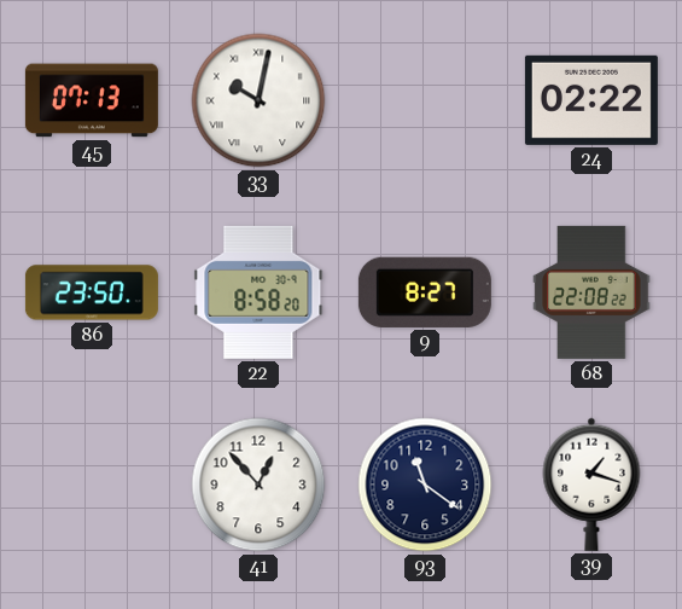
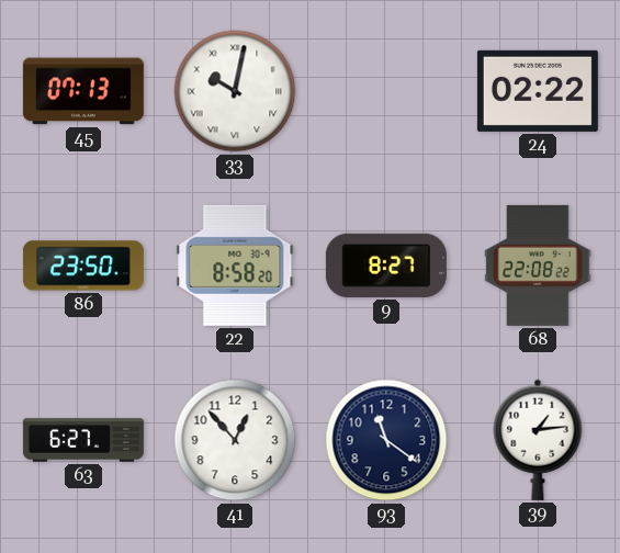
63: none -> 6:27
39: 1:18 -> 1:14
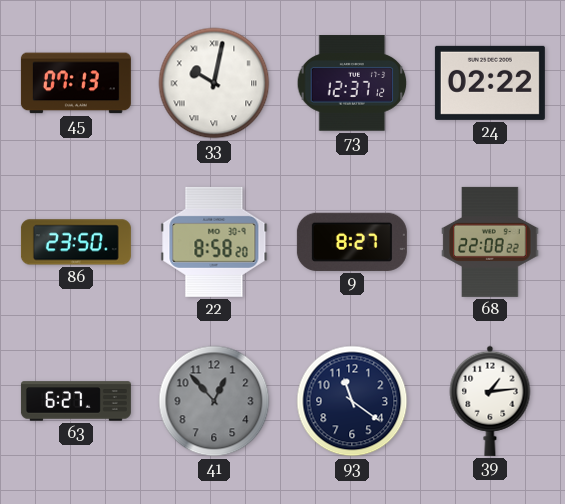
73: none -> 12:37
41 dial: white -> grey
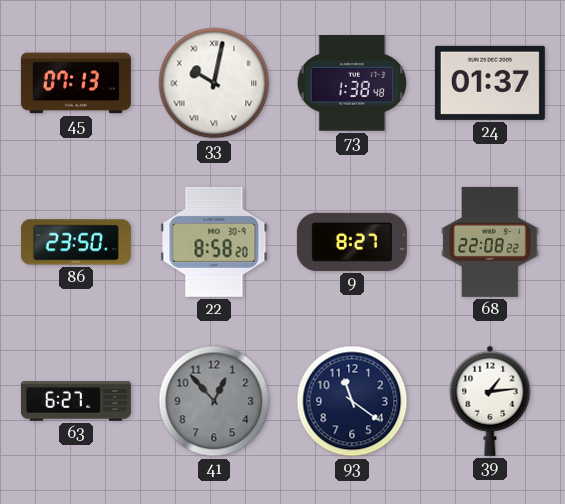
73: 12:37 -> 1:38
24: 02:22 -> 01:37
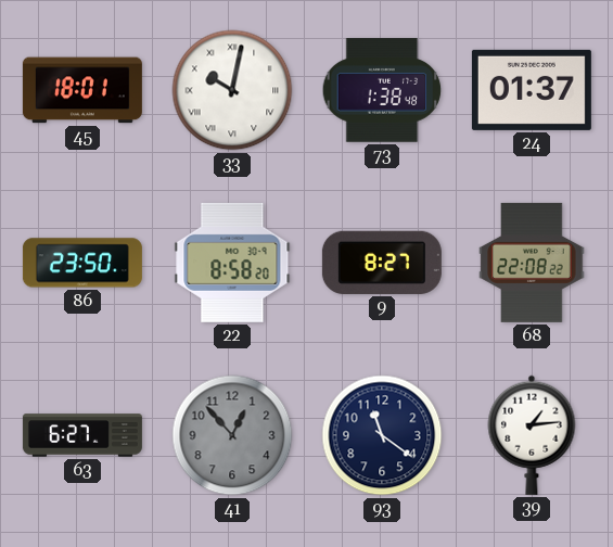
45: 07:13 -> 18:01
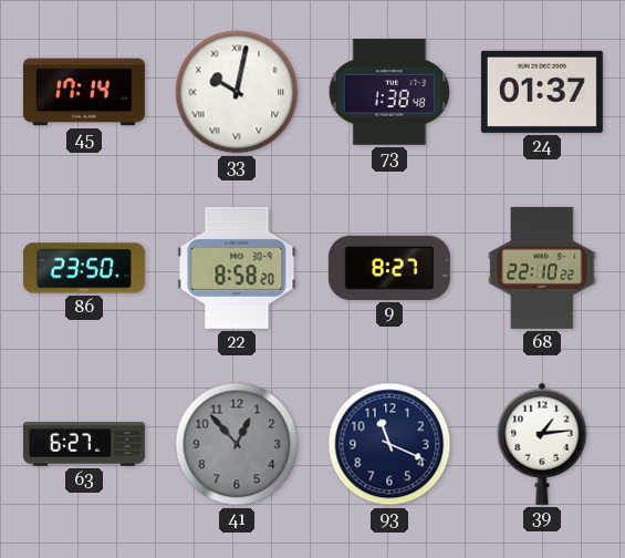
45: 18:01 -> 17:14
68: 22:08 -> 22:10
93: 11:21 -> 11:19
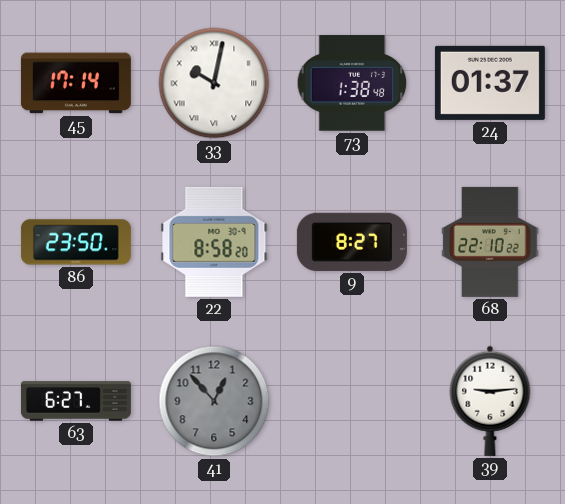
93: 11:19 -> none
39: 1:14 -> 9:14
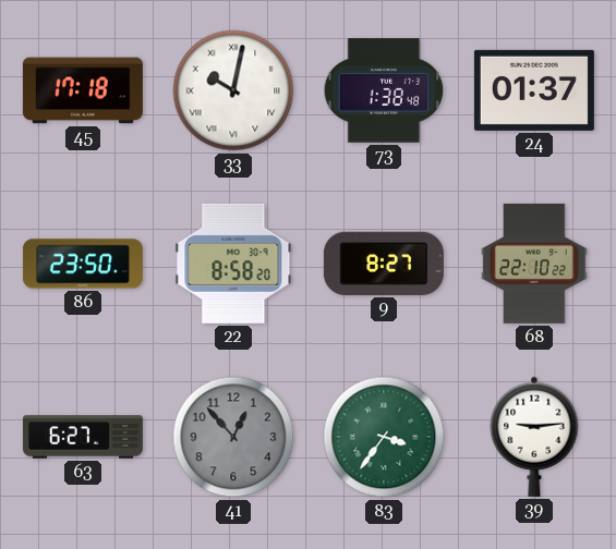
45: 17:14 -> 17:18
83: none -> 3:36
